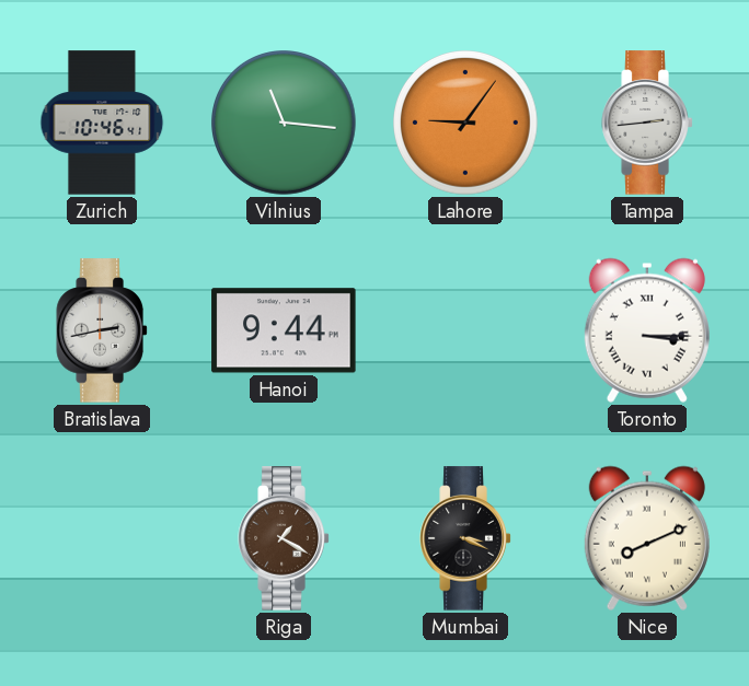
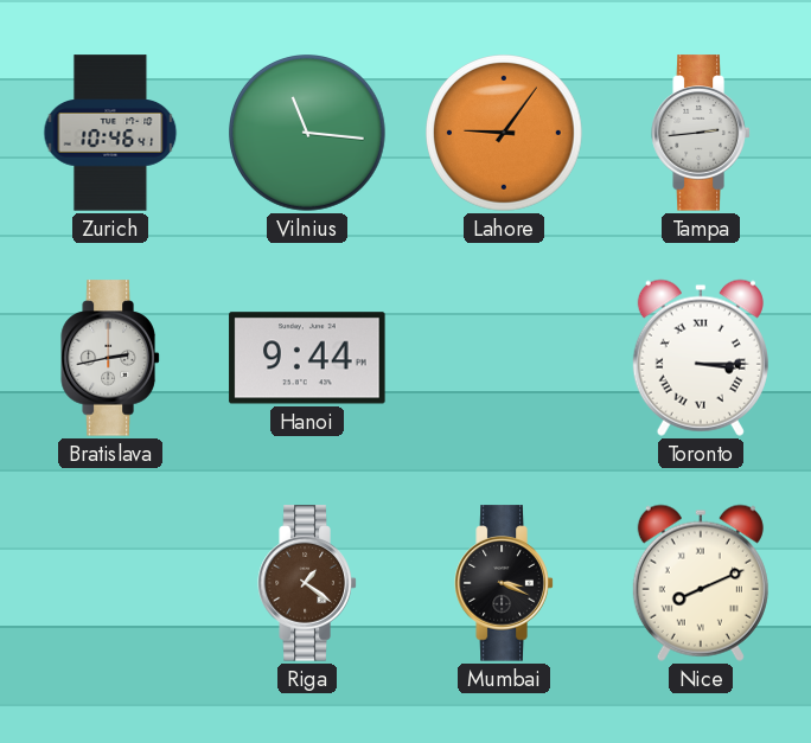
Riga: 1:20 -> 1:21
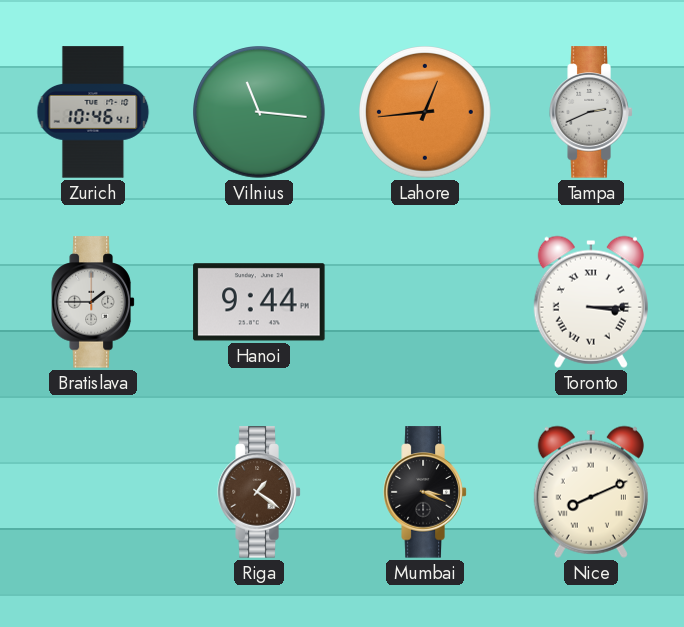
Lahore: 9:06 -> 12:44
Tampa: 2:44 -> 2:41
Bratislava: 2:43 -> 1:45
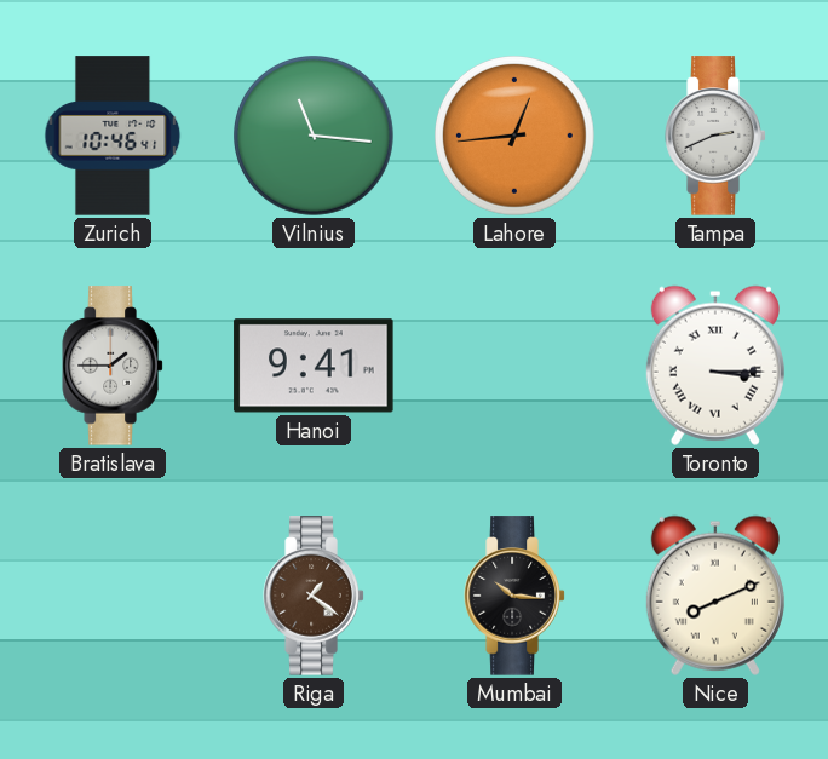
Hanoi: 9:44 -> 9:41
Mumbai: 3:19 -> 10:16
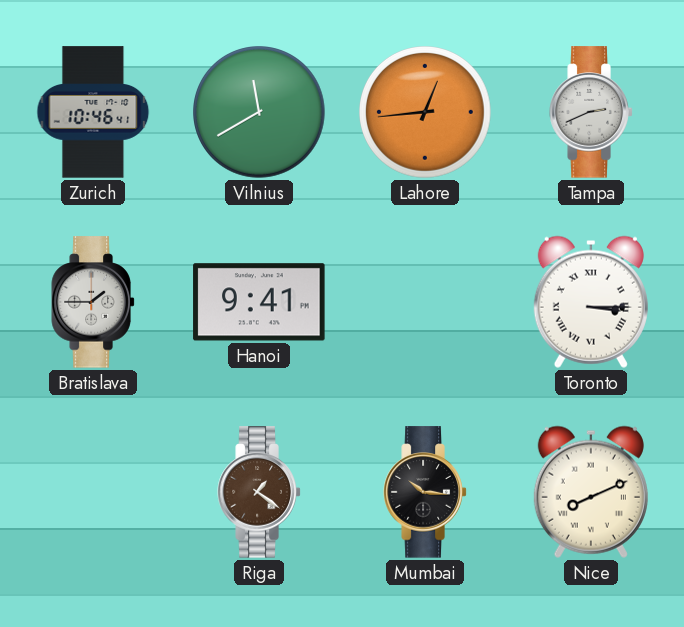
Vilnius: 11:16 -> 11:40
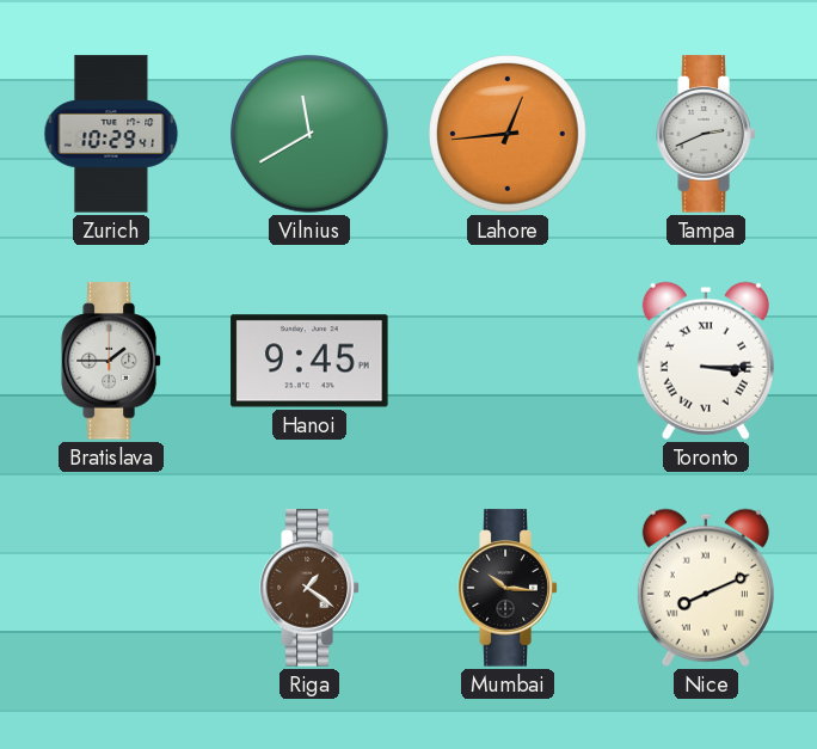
Zurich: 10:46 -> 10:29
Hanoi: 9:41 -> 9:45
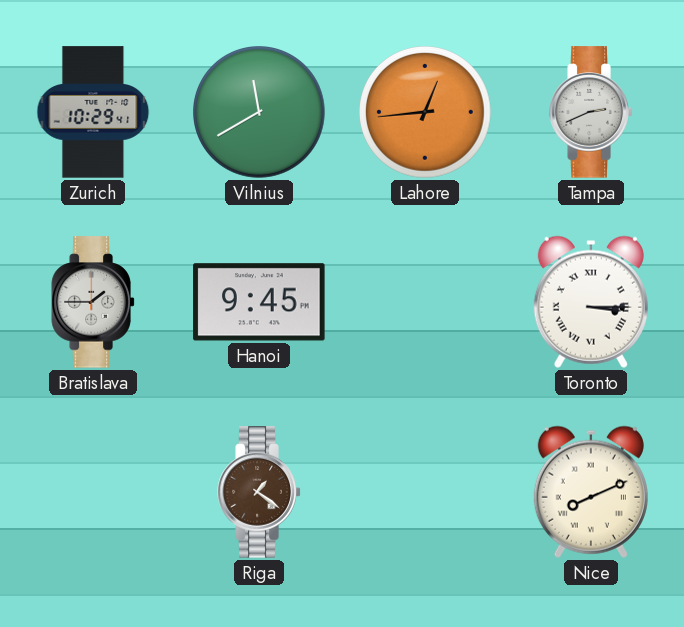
Mumbai: 10:16 -> none
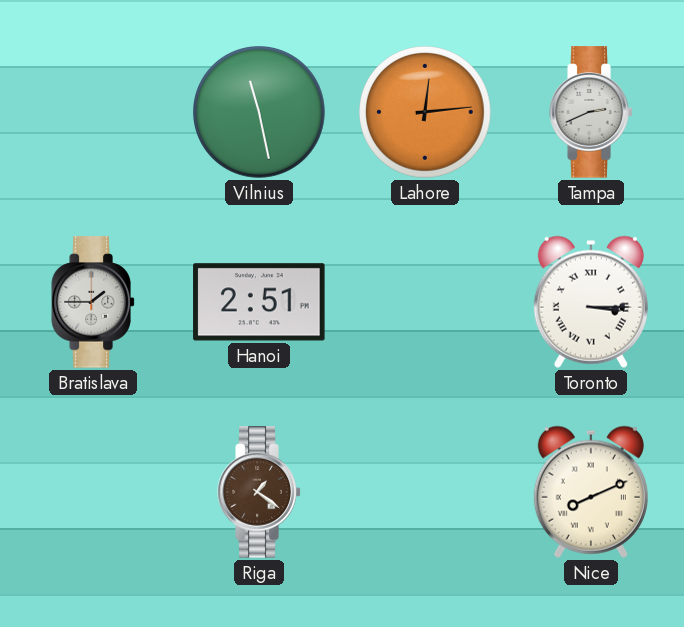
Zurich: 10:29 -> none
Vilnius: 11:40 -> 11:28
Lahore: 12:44 -> 12:14
Hanoi: 9:45 -> 2:51
